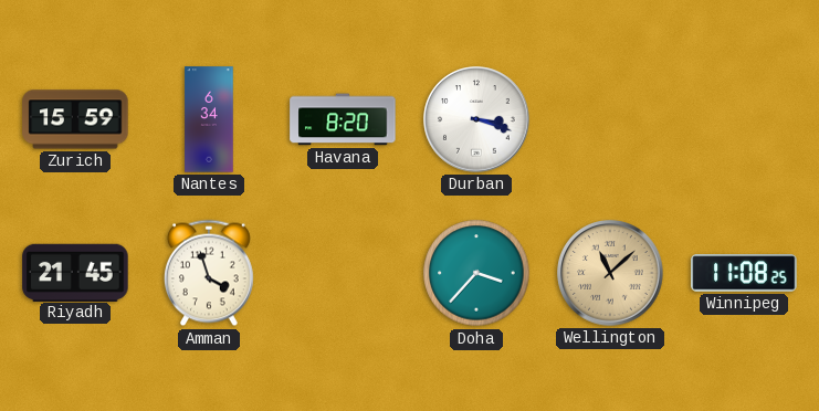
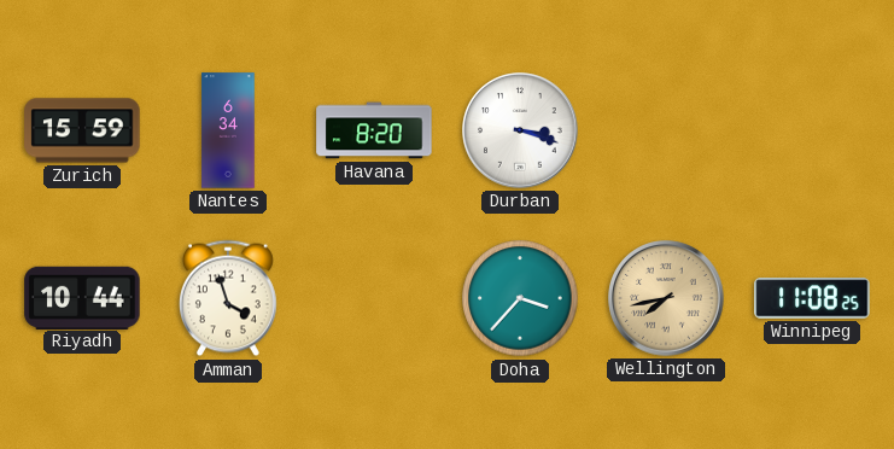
Riyadh: 21:45 -> 10:44
Wellington: 11:08 -> 7:43
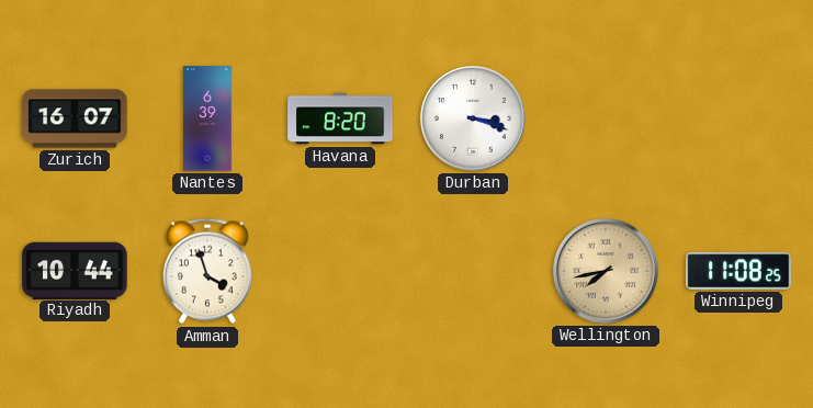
Zurich: 15:59 -> 16:07
Nantes: 6:34 -> 6:39
Doha: 3:37 -> none
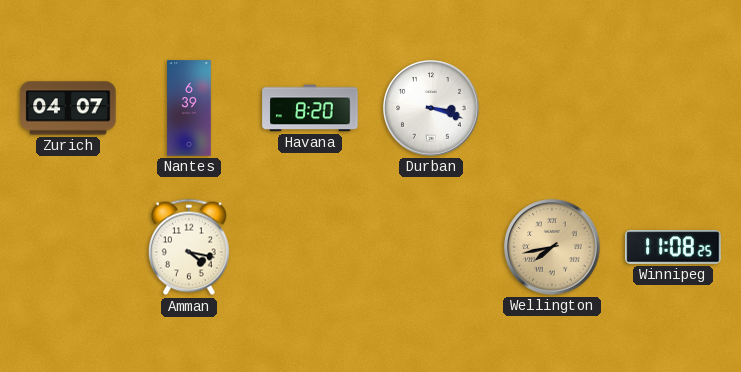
Zurich: 16:07 -> 04:07
Riyadh: 10:44 -> none
Amman: 3:57 -> 4:17
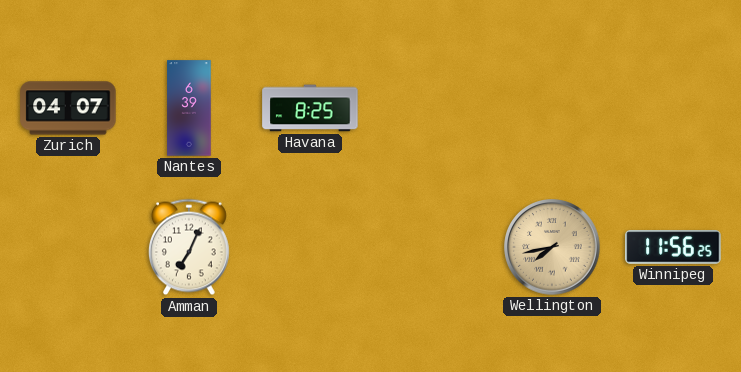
Havana: 8:20 -> 8:25
Durban: 3:18 -> none
Amman: 4:17 -> 7:04
Winnipeg: 11:08 -> 11:56
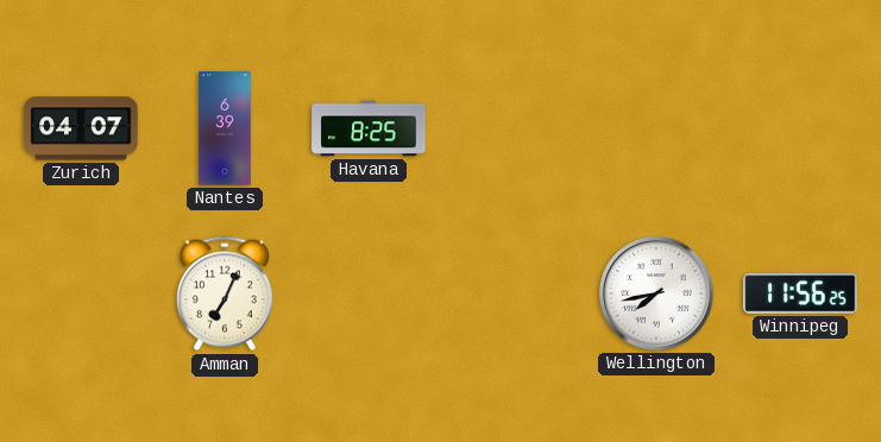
Wellington dial: champagne -> white
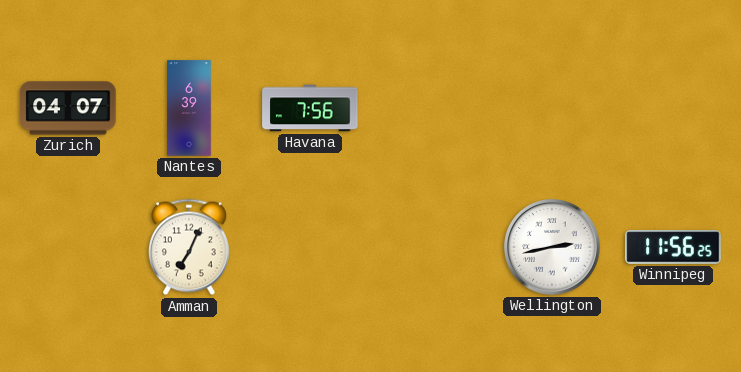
Havana: 8:25 -> 7:56
Wellington: 7:43 -> 2:43
